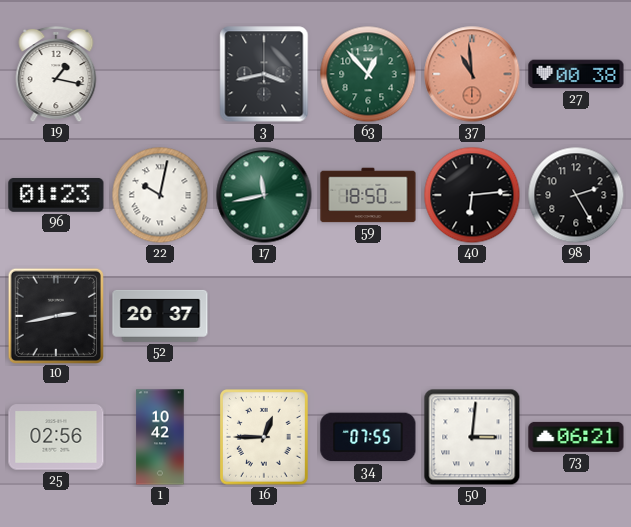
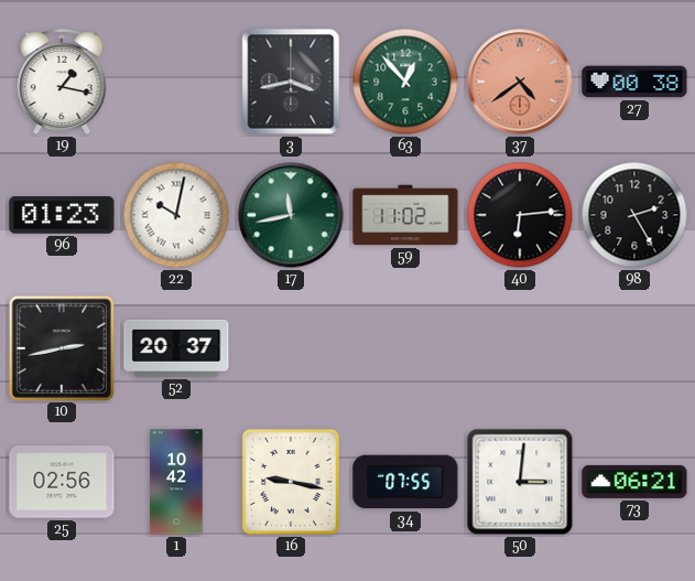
37: 10:59 -> 4:39
59: 18:50 -> 11:02
16: 12:45 -> 9:17
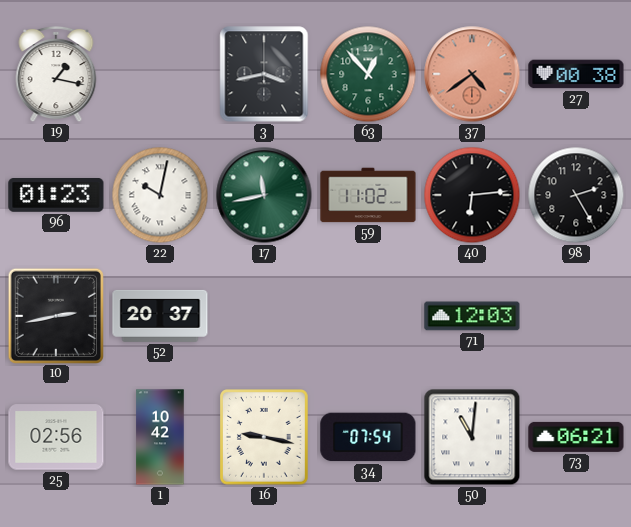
71: none -> 12:03
34: 07:55 -> 07:54
50: 3:01 -> 11:01
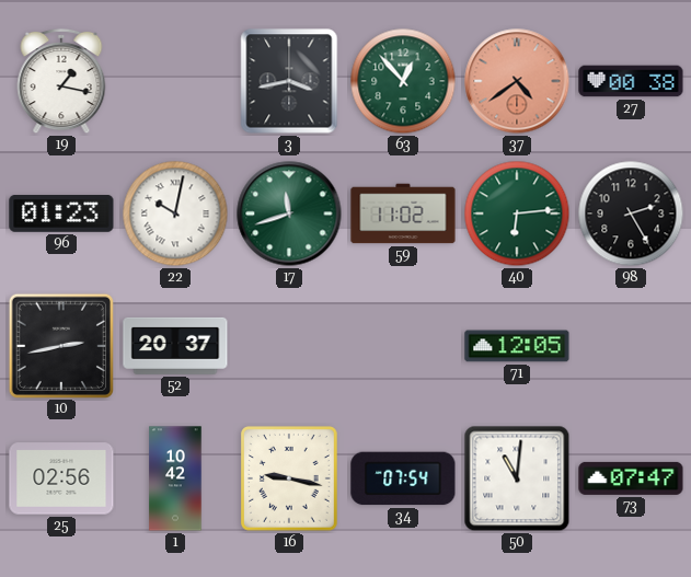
17: 11:43 -> 11:42
40 dial: black -> green
71: 12:03 -> 12:05
73: 06:21 -> 07:47
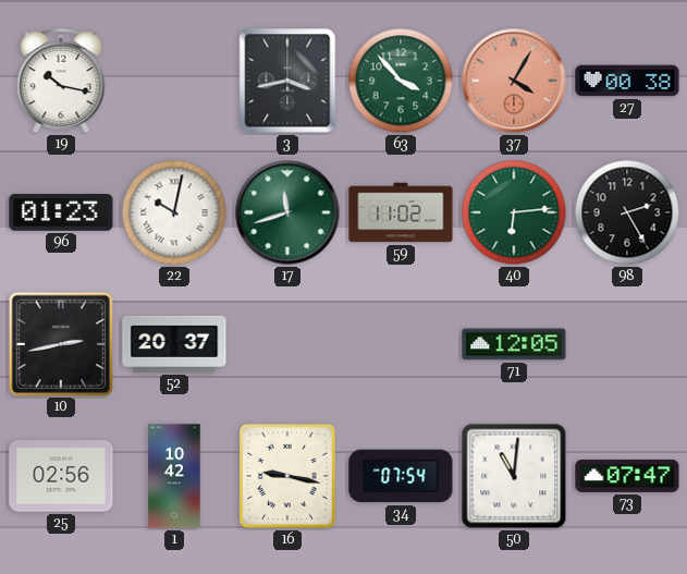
19: 1:17 -> 10:17
63: 12:53 -> 3:53
37: 4:39 -> 4:05
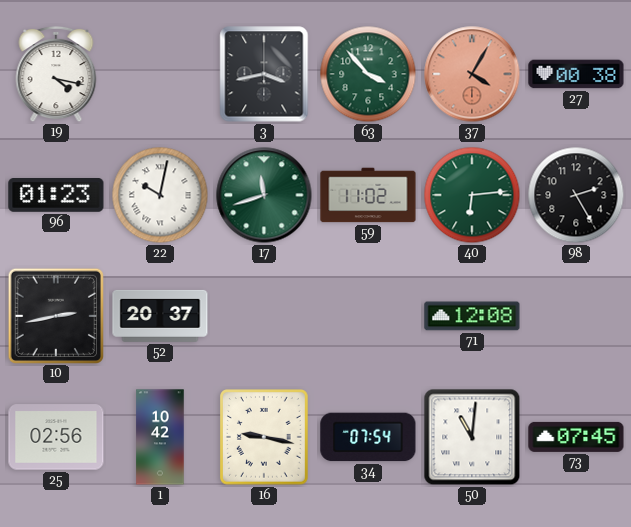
19: 10:17 -> 4:17
71: 12:05 -> 12:08
73: 07:47 -> 07:45
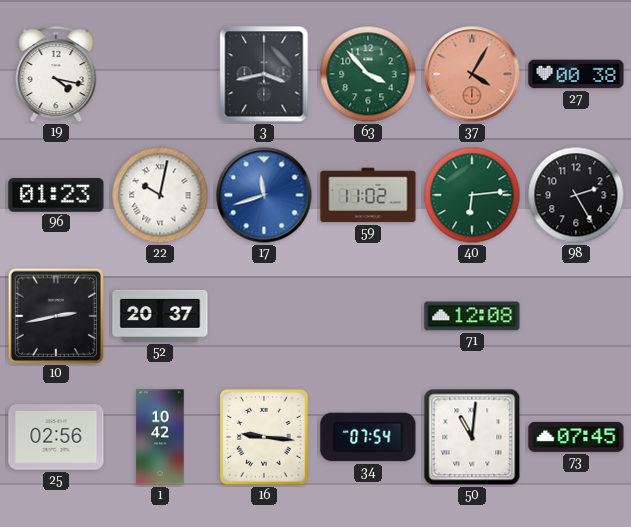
17 dial: green -> blue
16: 9:17 -> 9:16
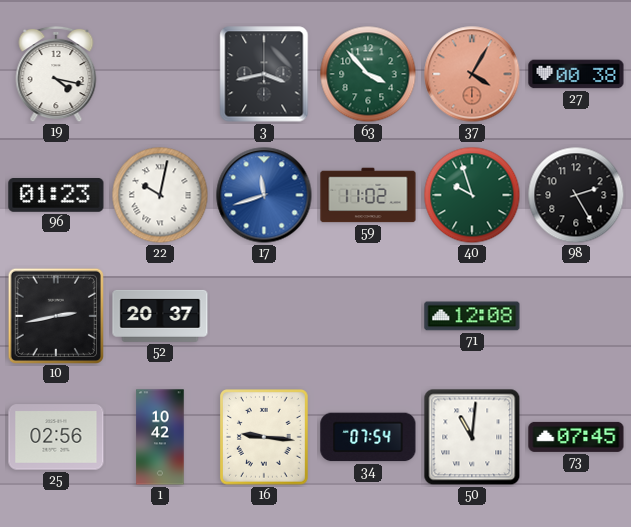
40: 6:14 -> 9:57
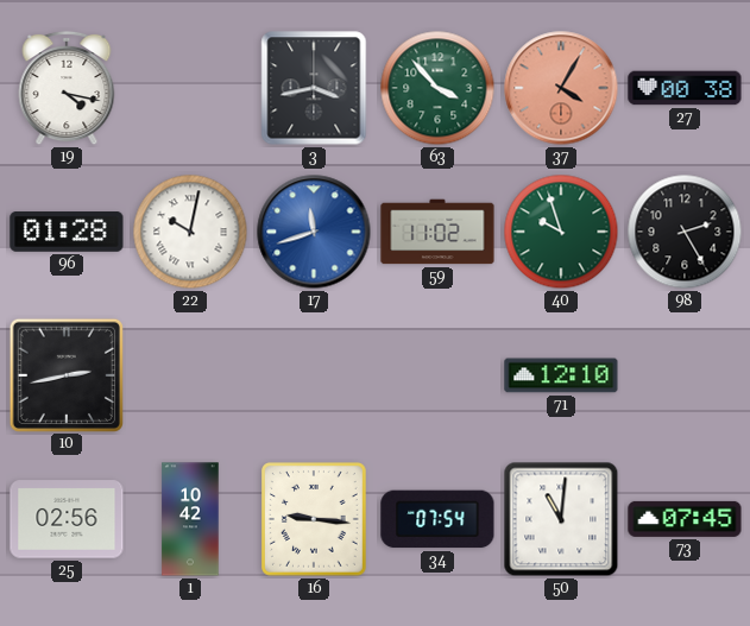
96: 01:23 -> 01:28
52: 20:37 -> none
71: 12:08 -> 12:10
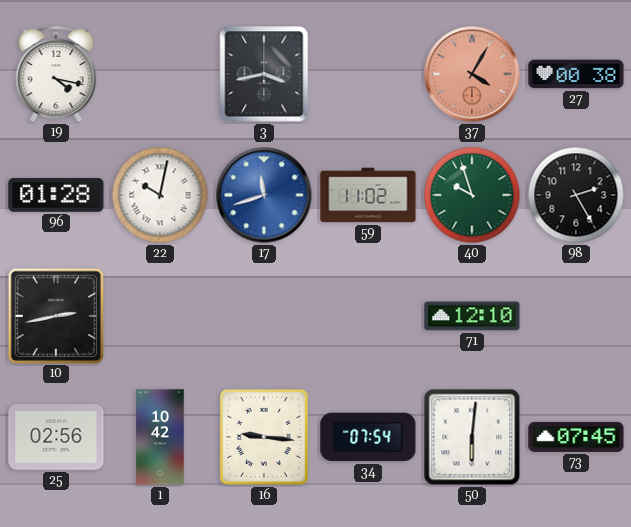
63: 3:53 -> none
50: 11:01 -> 6:01
